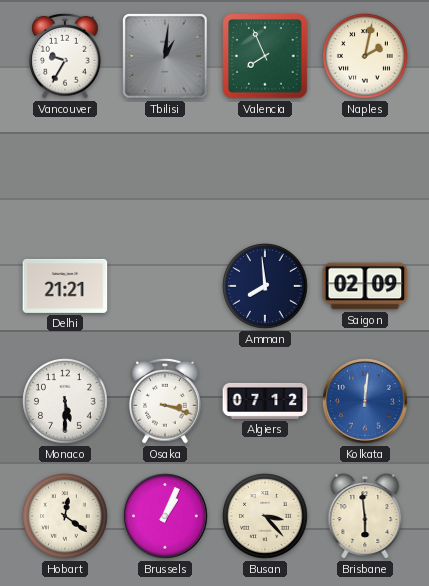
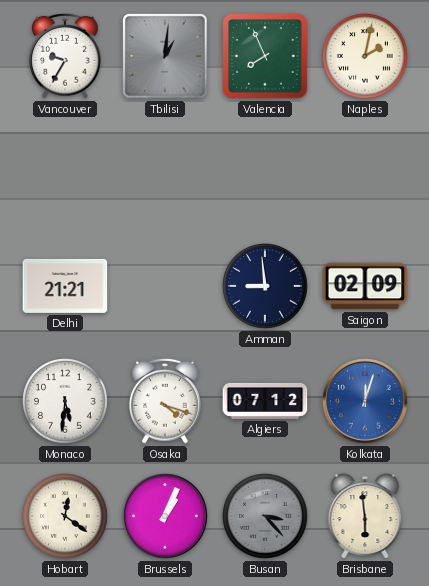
Amman: 7:59 -> 8:59
Monaco: 5:30 -> 5:31
Osaka: 3:18 -> 4:18
Kolkata: 12:01 -> 12:03
Busan dial: cream -> grey
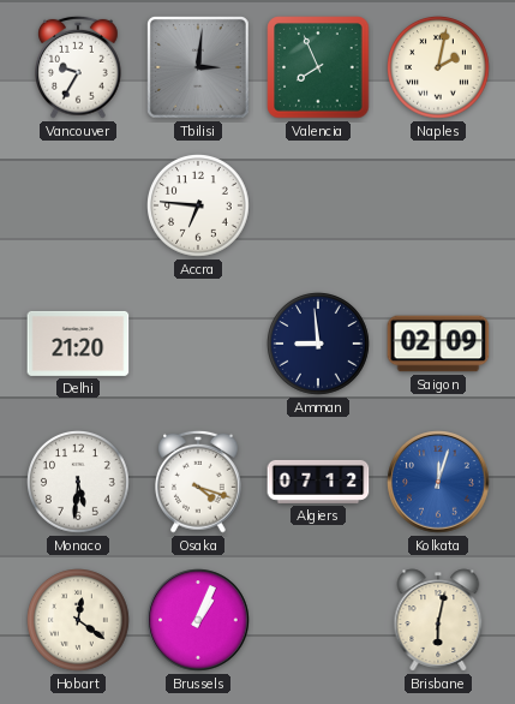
Tbilisi: 1:01 -> 3:01
Accra: none -> 6:46
Delhi: 21:21 -> 21:20
Busan: 3:23 -> none
Brisbane: 5:59 -> 6:02
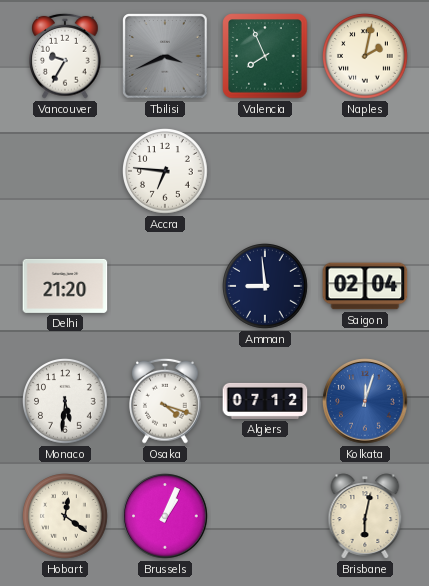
Tbilisi: 3:01 -> 3:41
Saigon: 02:09 -> 02:04
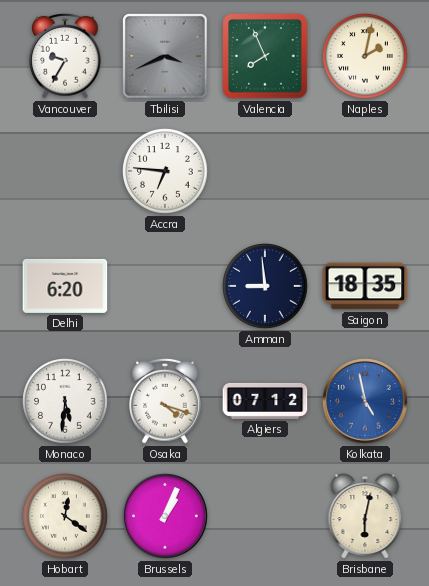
Delhi: 21:20 -> 6:20
Saigon: 02:04 -> 18:35
Kolkata: 12:03 -> 4:58
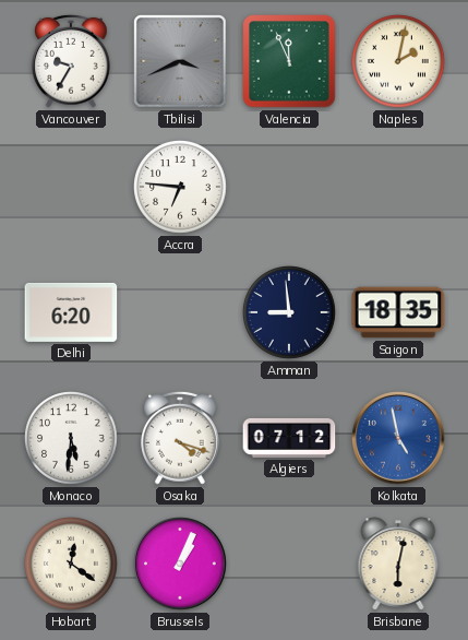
Valencia: 7:56 -> 11:56
